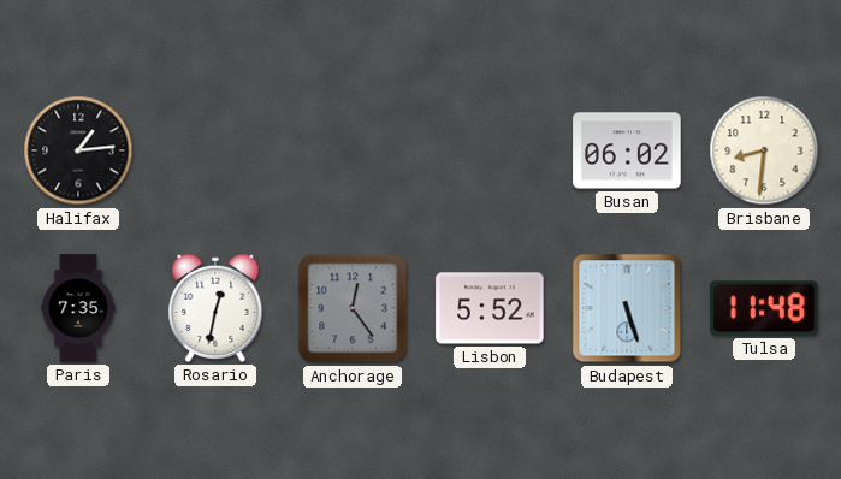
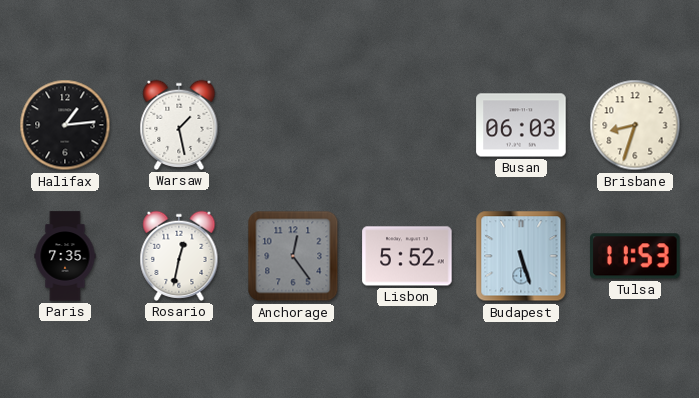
Warsaw: none -> 1:28
Busan: 06:02 -> 06:03
Brisbane: 8:31 -> 8:33
Tulsa: 11:48 -> 11:53
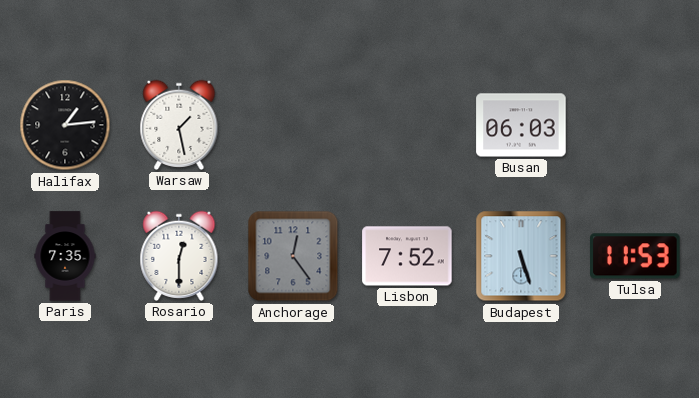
Brisbane: 8:33 -> none
Rosario: 12:32 -> 12:30
Lisbon: 5:52 -> 7:52
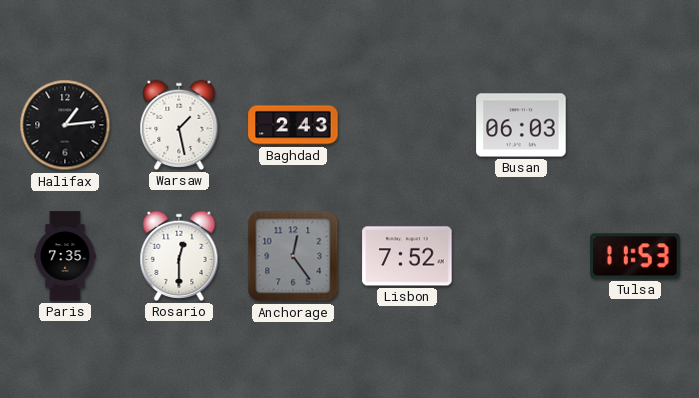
Baghdad: none -> 2:43
Budapest: 5:27 -> none
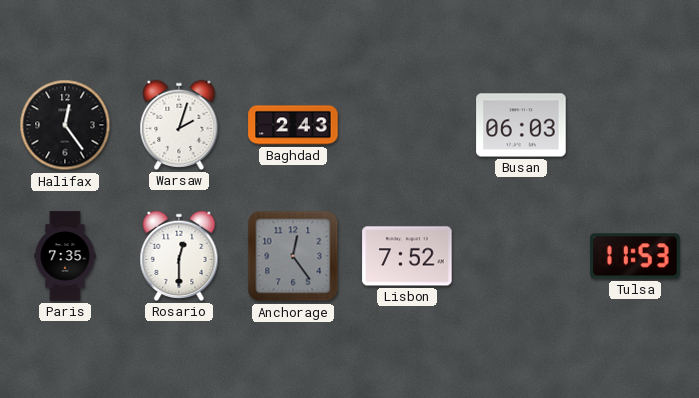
Halifax: 1:14 -> 12:24
Warsaw: 1:28 -> 2:03
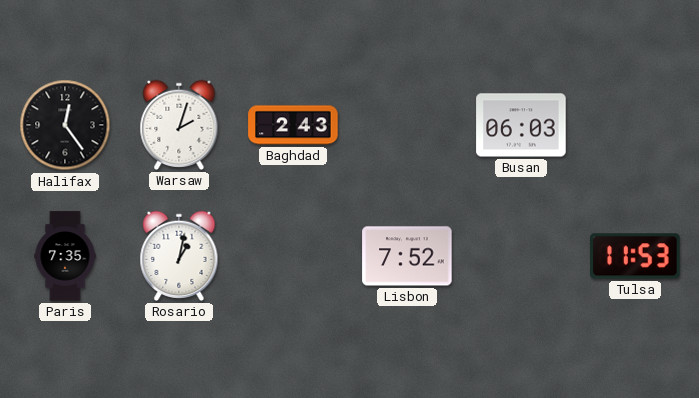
Rosario: 12:30 -> 1:02
Anchorage: 12:24 -> none
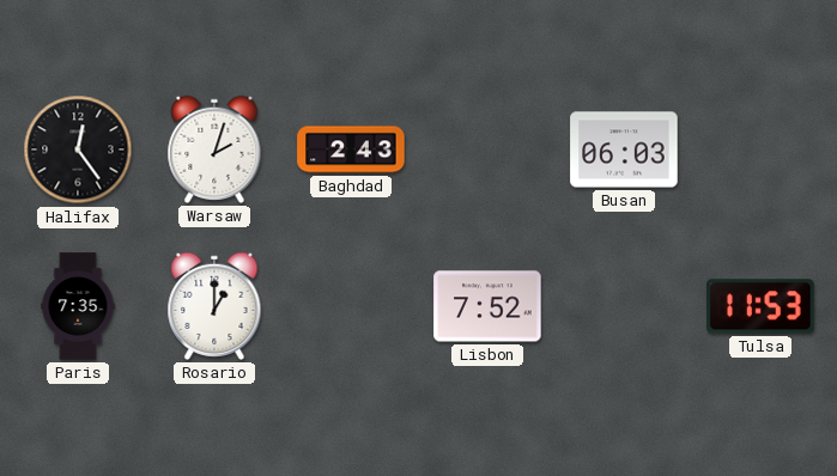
Rosario: 1:02 -> 1:00
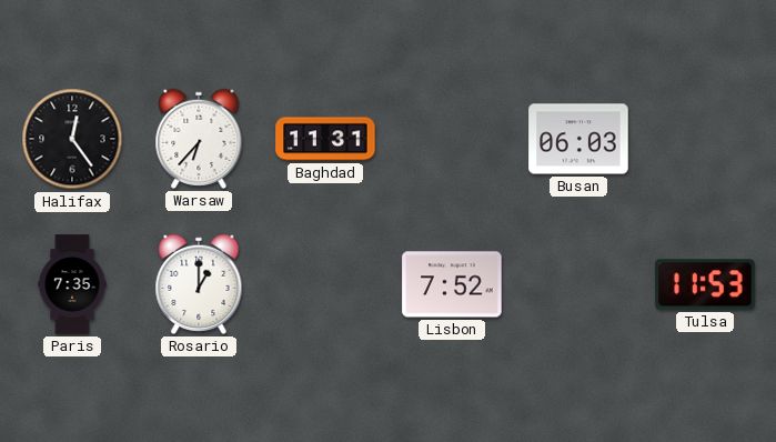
Warsaw: 2:03 -> 6:37
Baghdad: 2:43 -> 11:31
